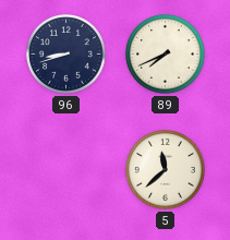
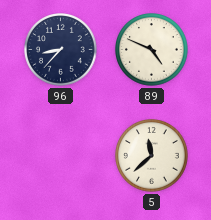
96: 8:42 -> 8:37
89: 7:41 -> 4:49
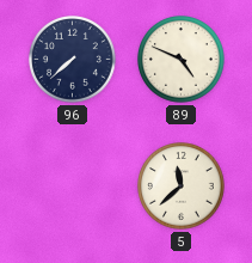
96: 8:37 -> 7:38
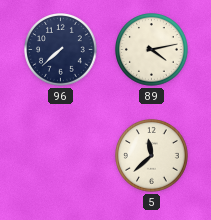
89: 4:49 -> 4:13
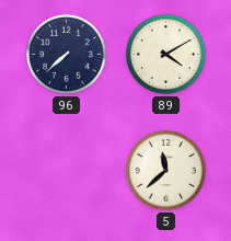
89: 4:13 -> 4:10
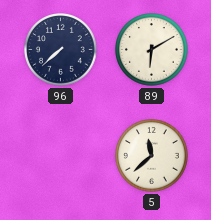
89: 4:10 -> 6:10
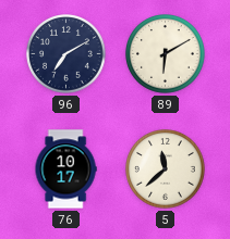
96: 7:38 -> 7:10
76: none -> 10:17
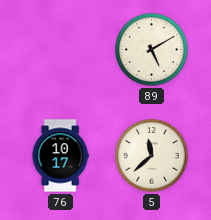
96: 7:10 -> none
89: 6:10 -> 5:10
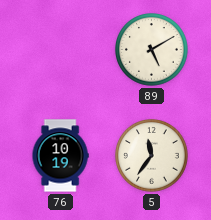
76: 10:17 -> 10:19
5: 11:38 -> 11:36
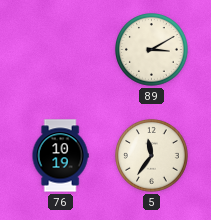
89: 5:10 -> 3:10
